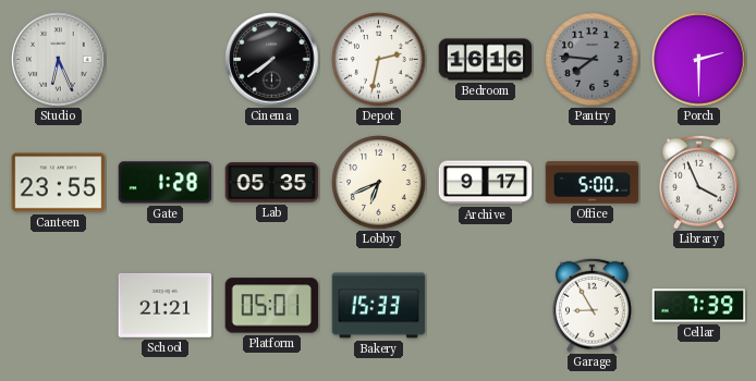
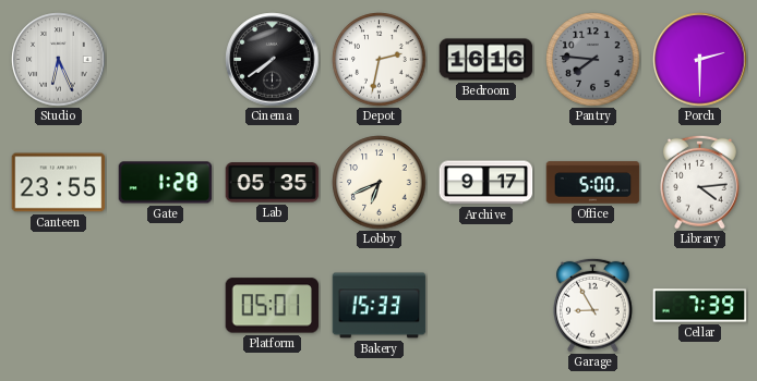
Library: 3:56 -> 4:14
School: 21:21 -> none
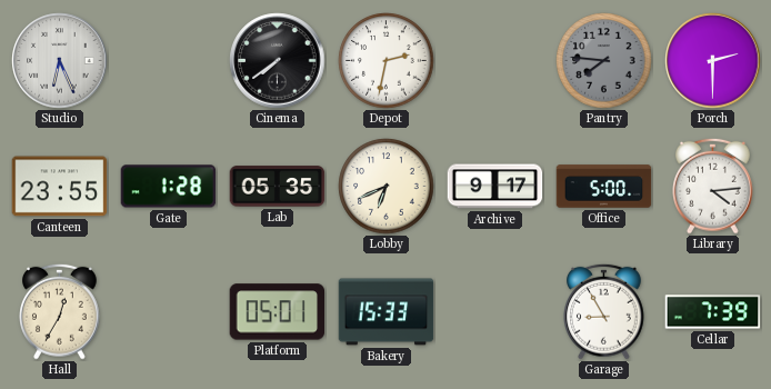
Bedroom: 16:16 -> none
Hall: none -> 12:35
